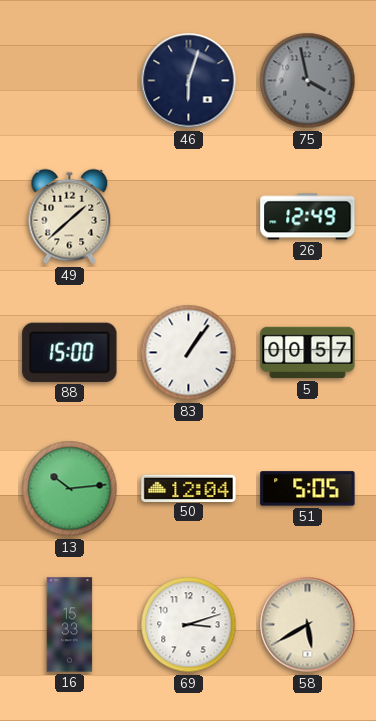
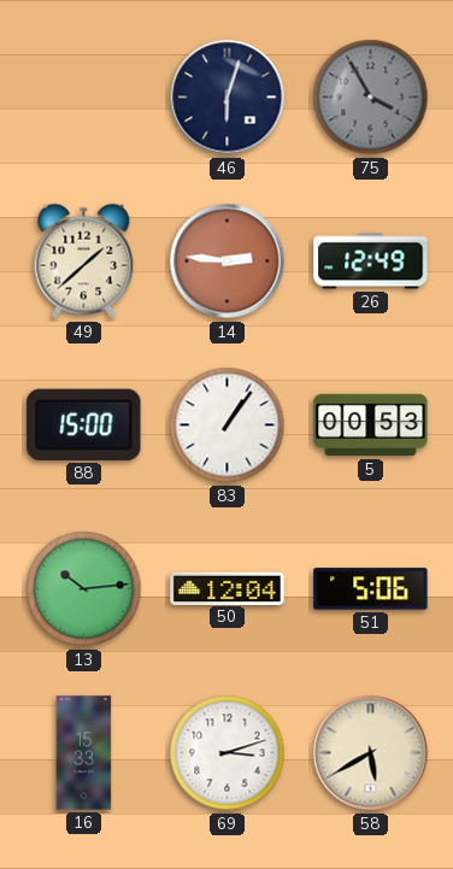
75: 3:58 -> 3:55
14: none -> 2:46
5: 00:57 -> 00:53
51: 5:05 -> 5:06
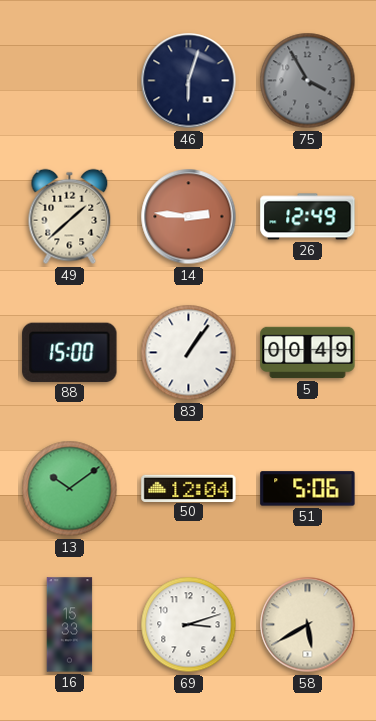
5: 00:53 -> 00:49
13: 10:14 -> 10:09
